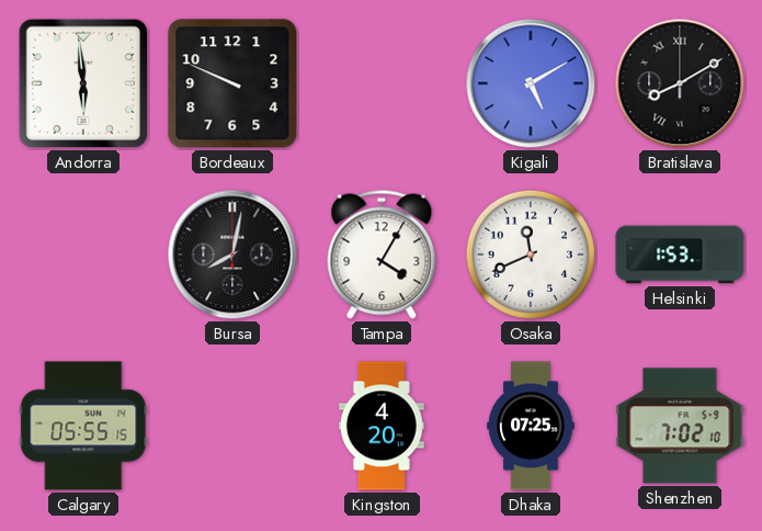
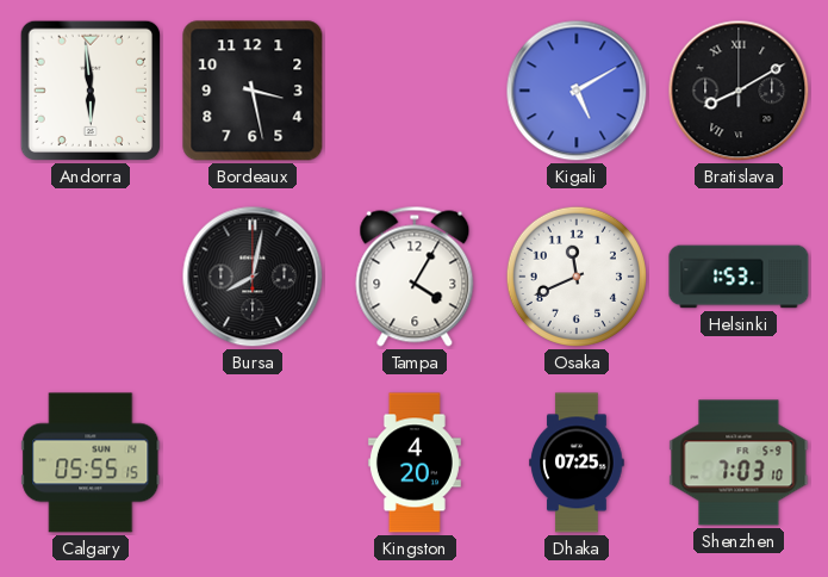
Bordeaux: 9:49 -> 3:28
Shenzhen: 7:02 -> 7:03
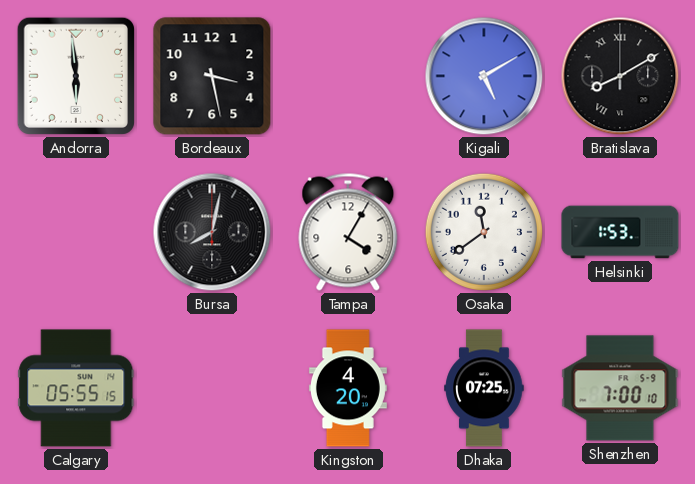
Osaka: 11:41 -> 11:39
Shenzhen: 7:03 -> 7:00
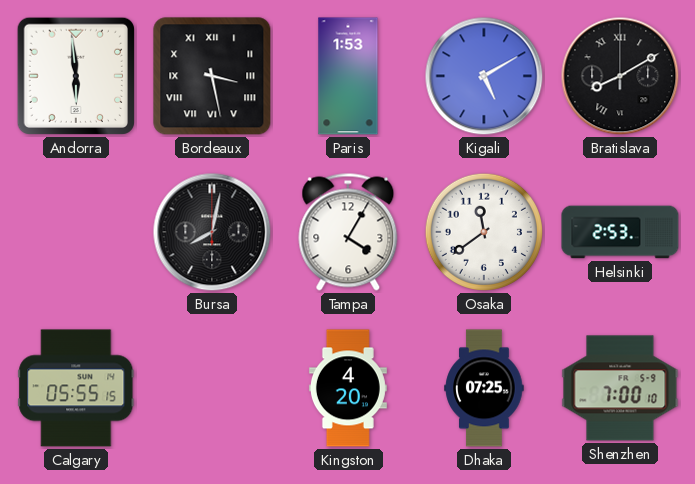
Bordeaux numerals: Arabic -> Roman
Paris: none -> 1:53
Helsinki: 1:53 -> 2:53
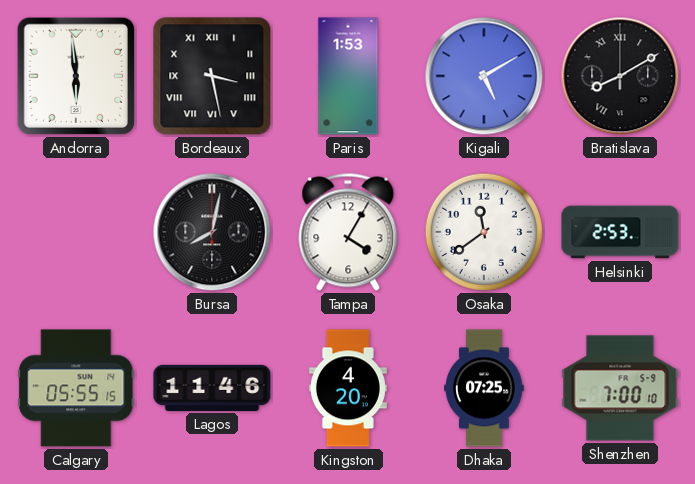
Lagos: none -> 11:46
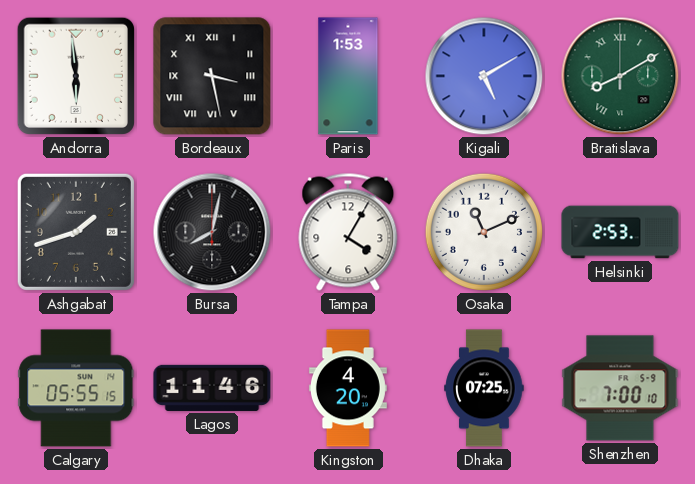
Bratislava dial: black -> green
Ashgabat: none -> 1:42
Osaka: 11:39 -> 11:11
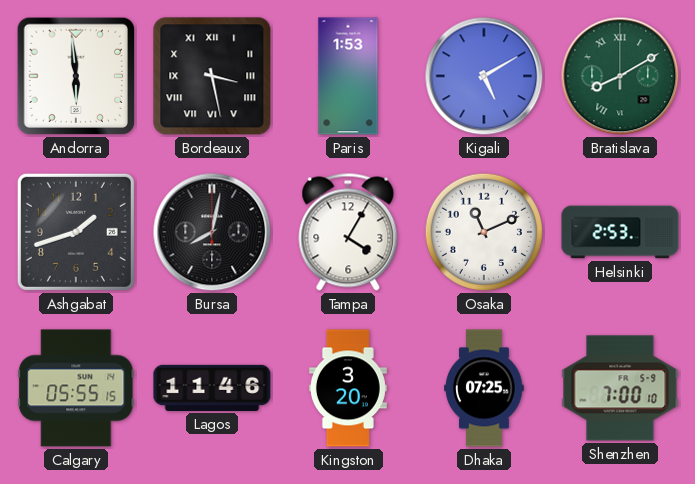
Kingston: 4:20 -> 3:20
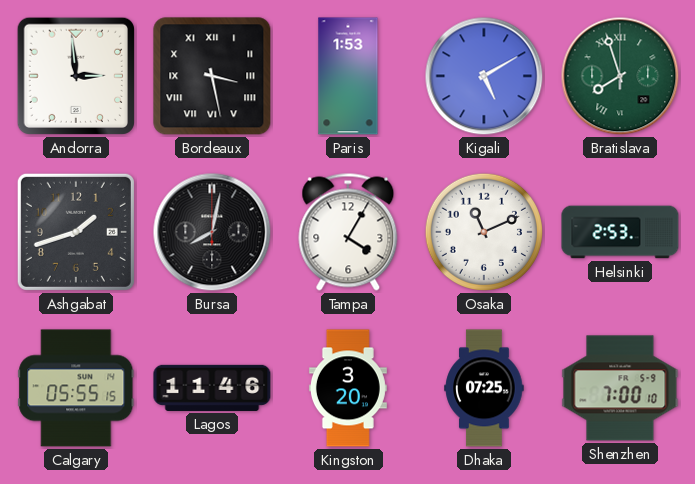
Andorra: 5:59 -> 2:59
Bratislava: 8:10 -> 7:57
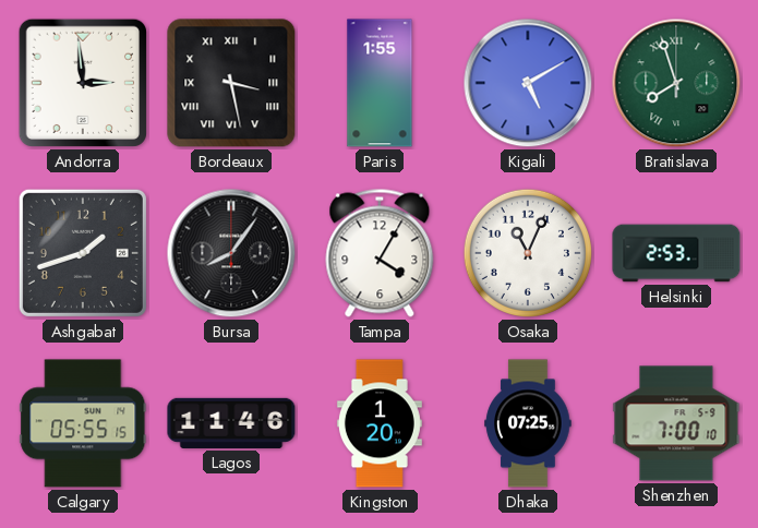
Paris: 1:53 -> 1:55
Bursa: 8:02 -> 8:06
Osaka: 11:11 -> 11:04
Kingston: 3:20 -> 1:20
